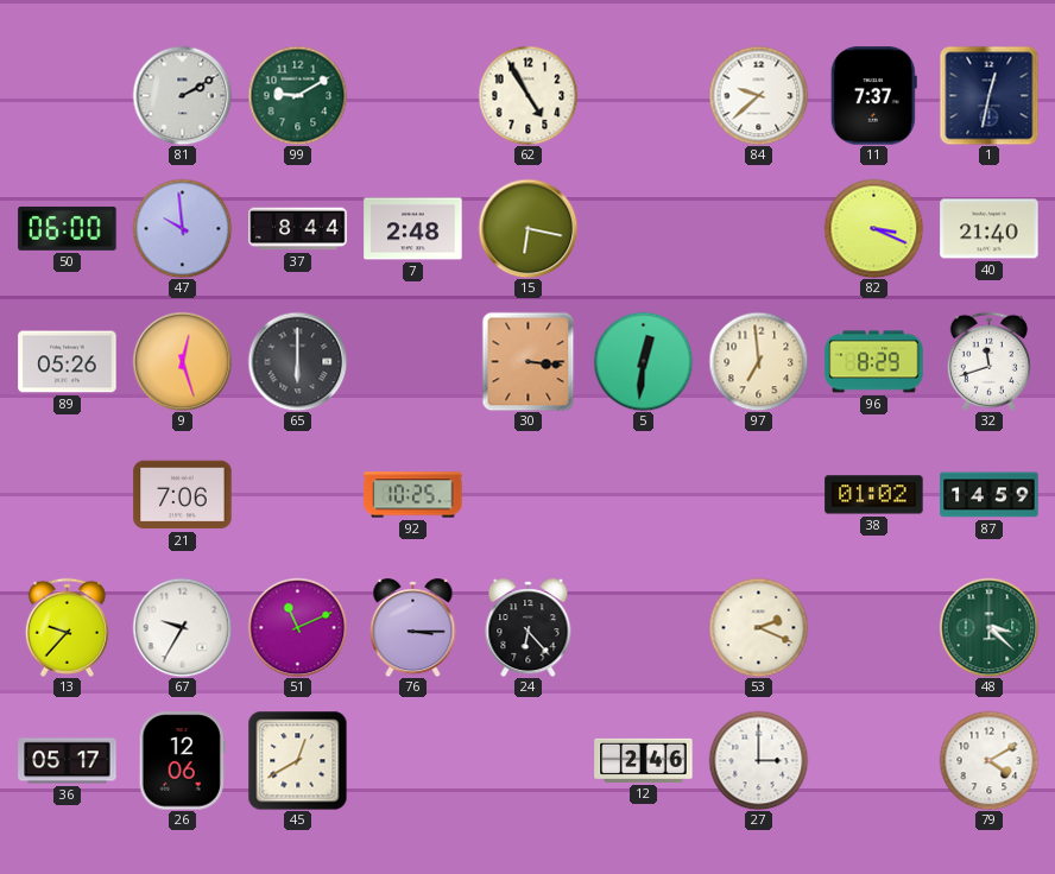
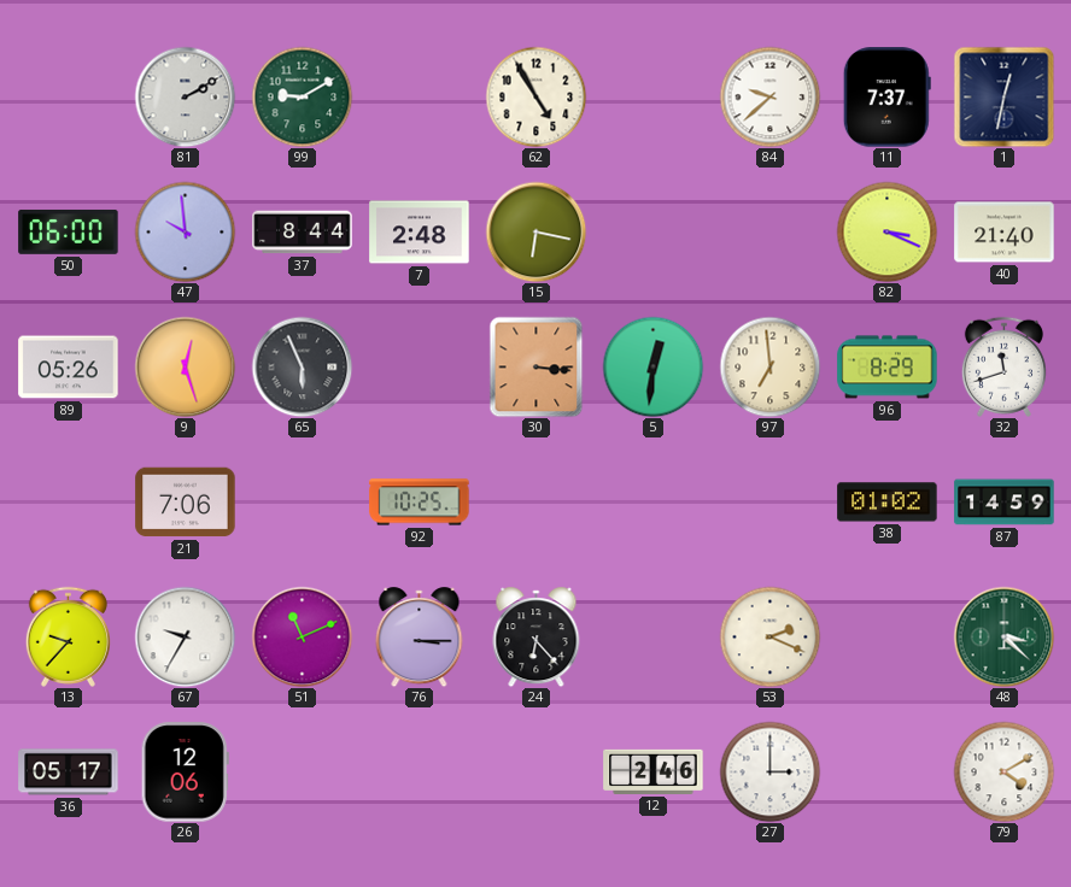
65: 6:00 -> 5:56
45: 12:40 -> none
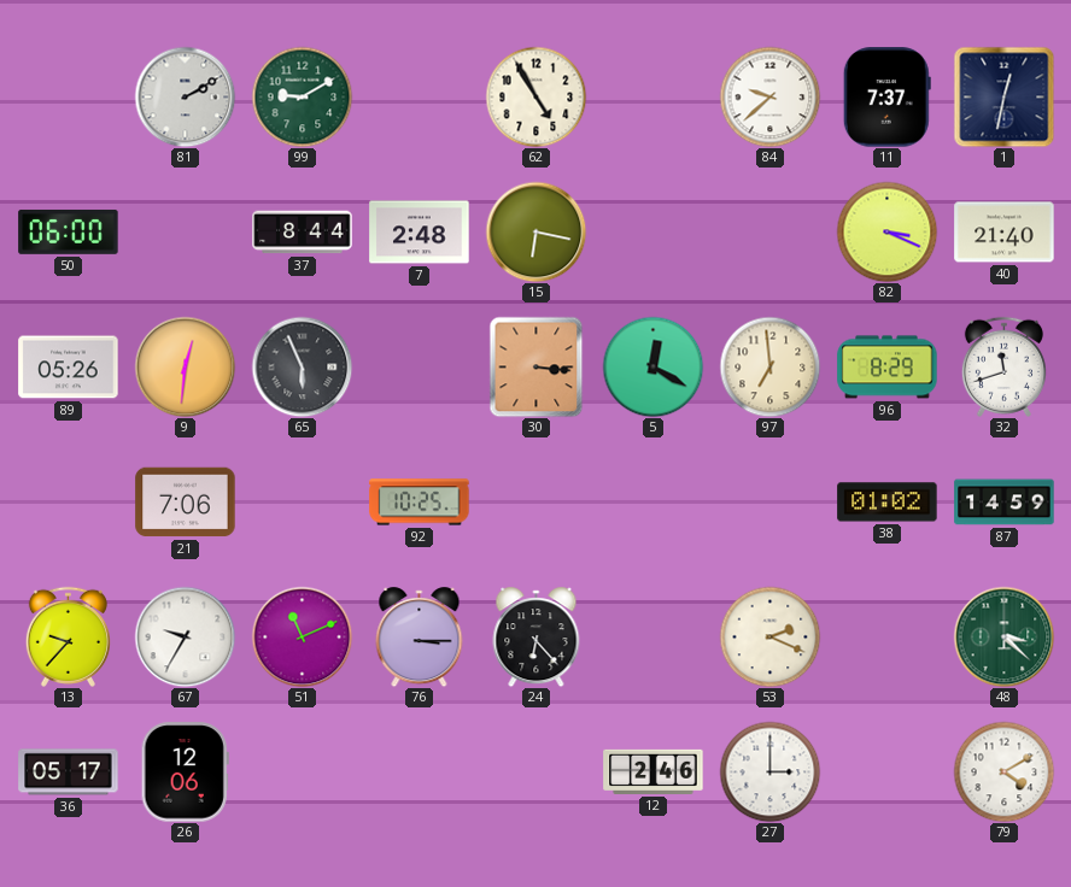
47: 9:59 -> none
9: 12:27 -> 12:31
5: 12:31 -> 12:20
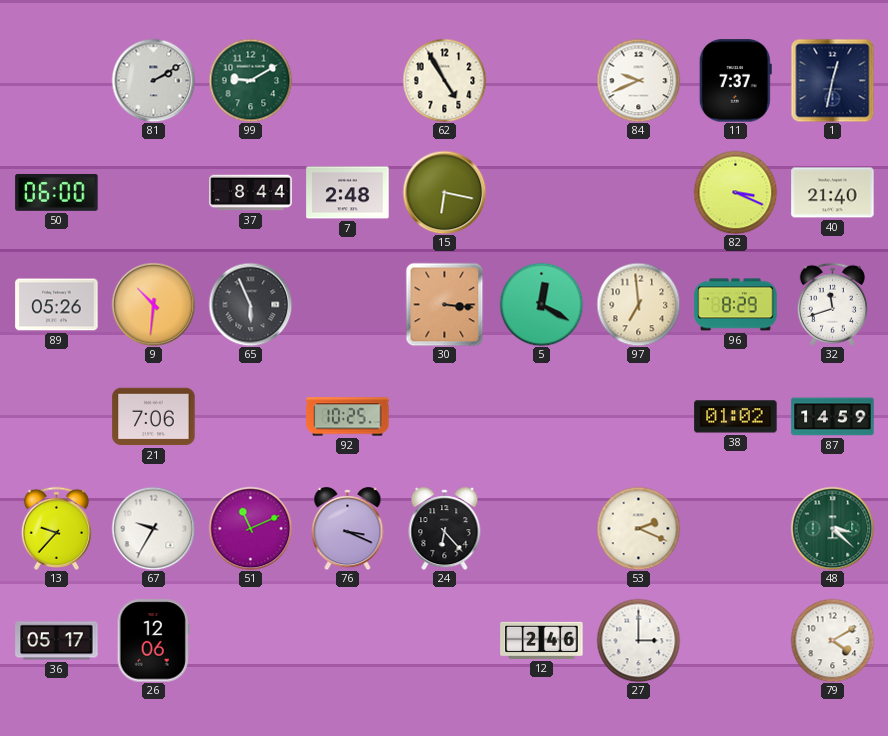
84: 9:38 -> 9:41
9: 12:31 -> 10:31
76: 3:15 -> 3:19
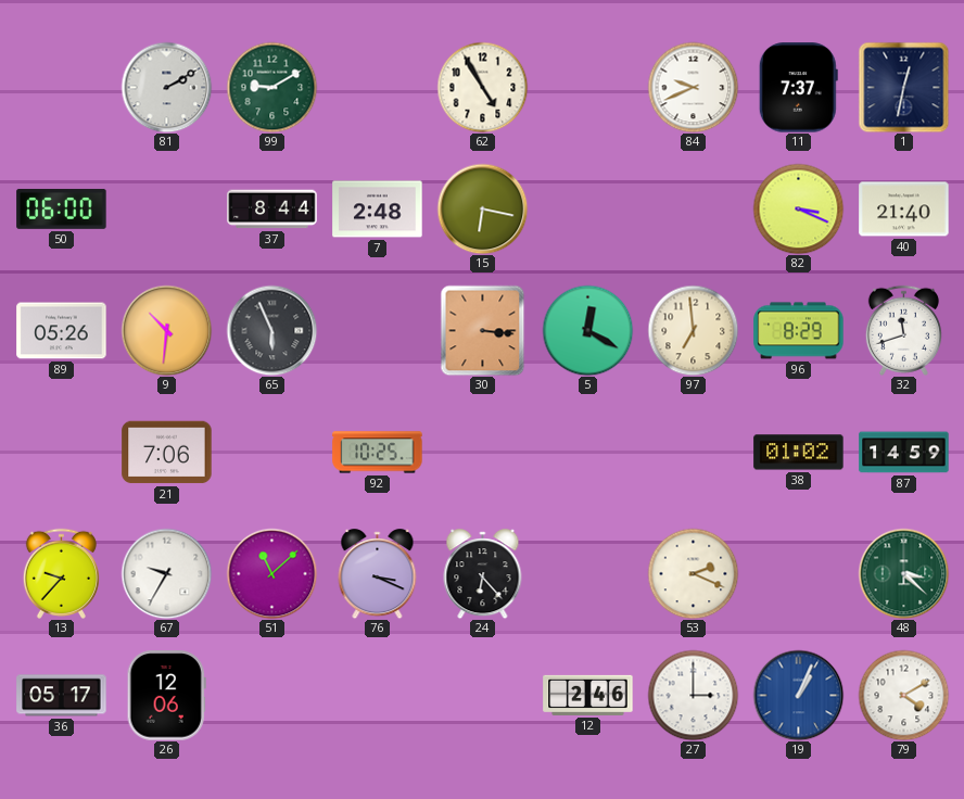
51: 11:11 -> 11:08
19: none -> 1:04
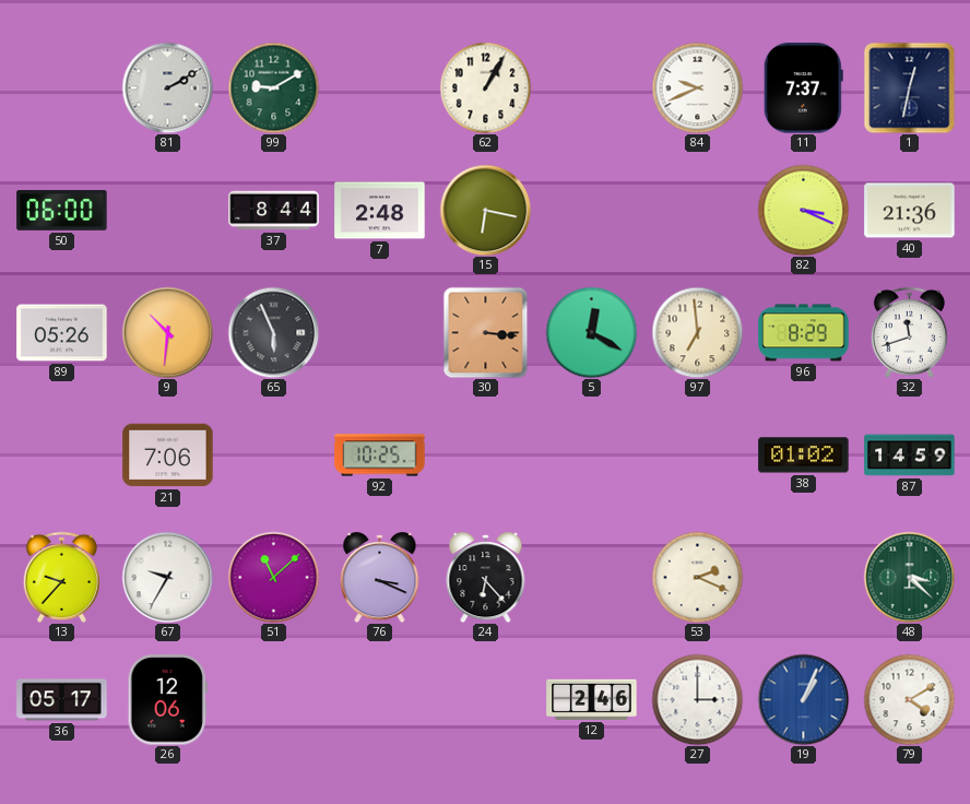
62: 4:55 -> 1:05
40: 21:40 -> 21:36
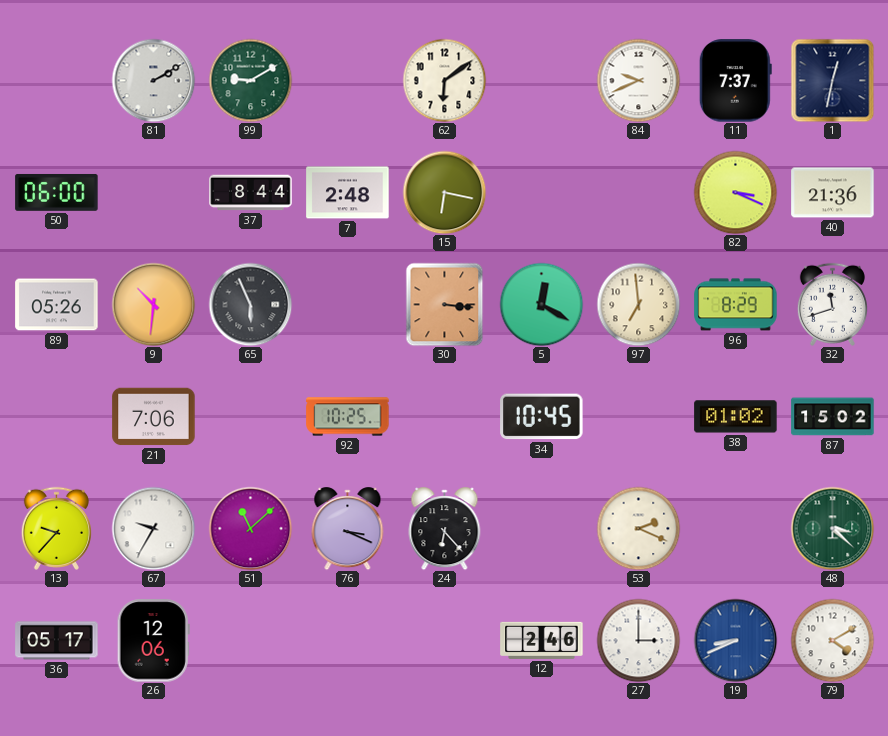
62: 1:05 -> 6:09
34: none -> 10:45
87: 14:59 -> 15:02
19: 1:04 -> 8:41
